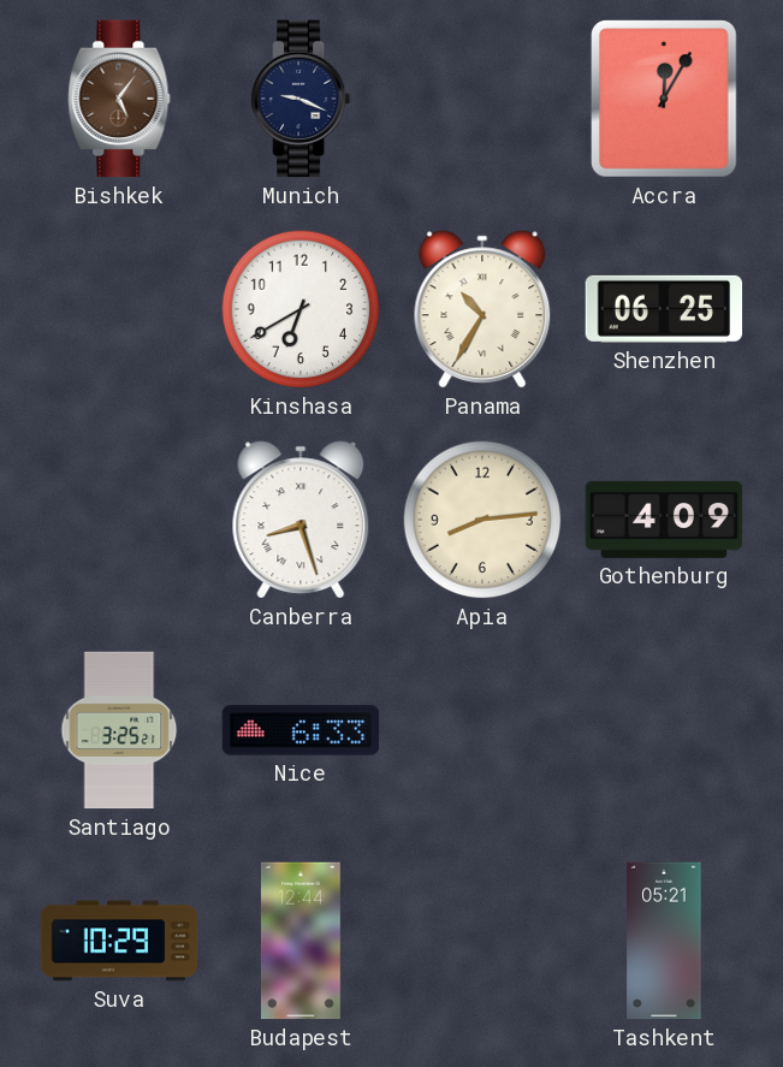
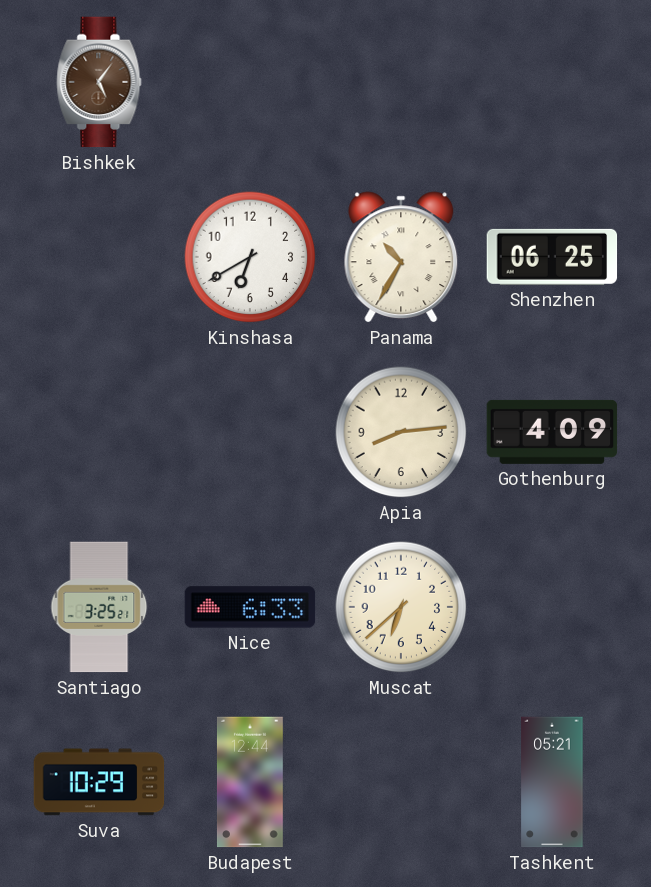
Munich: 9:19 -> none
Accra: 12:05 -> none
Canberra: 8:27 -> none
Muscat: none -> 6:38
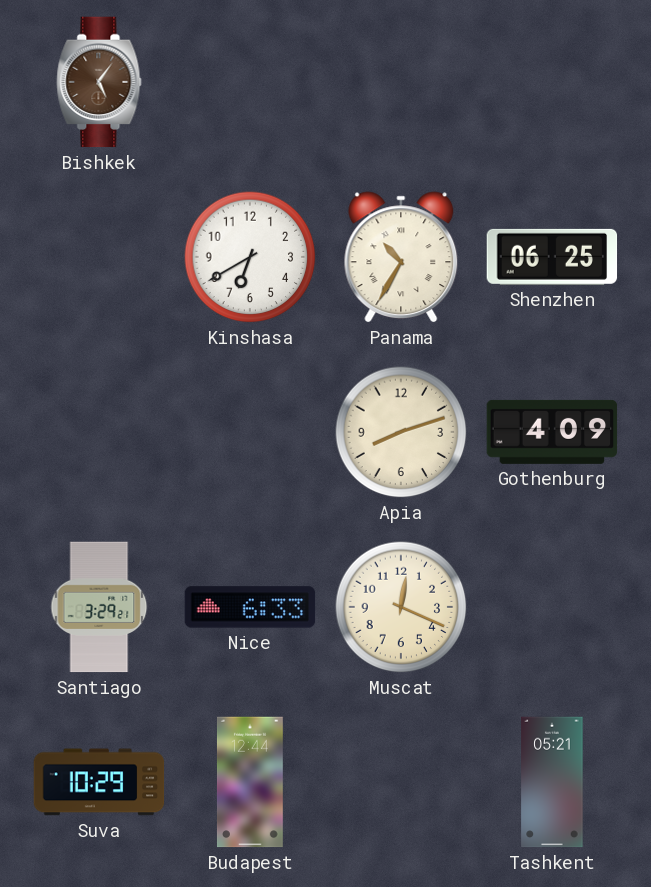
Apia: 8:14 -> 8:12
Santiago: 3:25 -> 3:29
Muscat: 6:38 -> 12:19
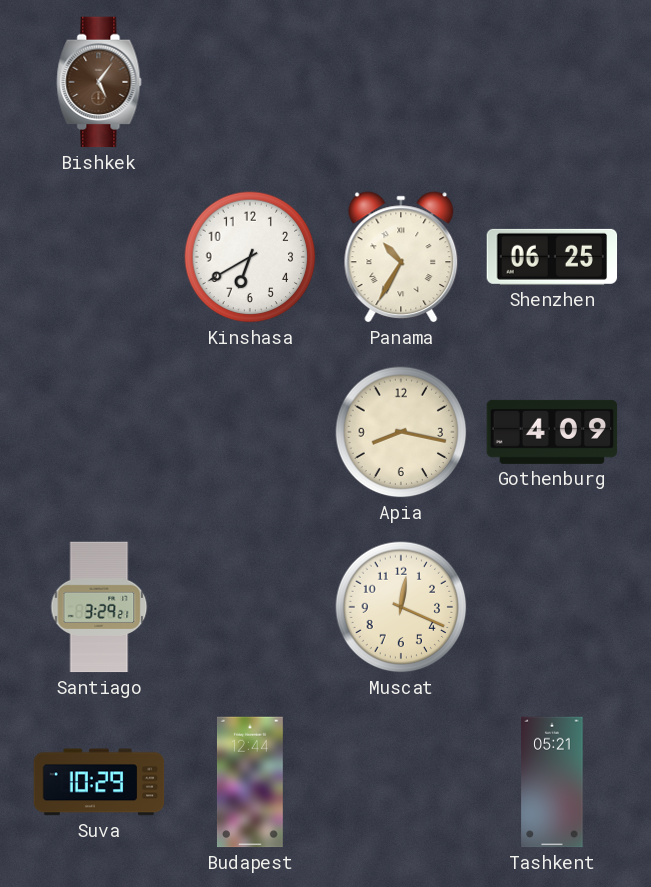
Apia: 8:12 -> 8:17
Nice: 6:33 -> none
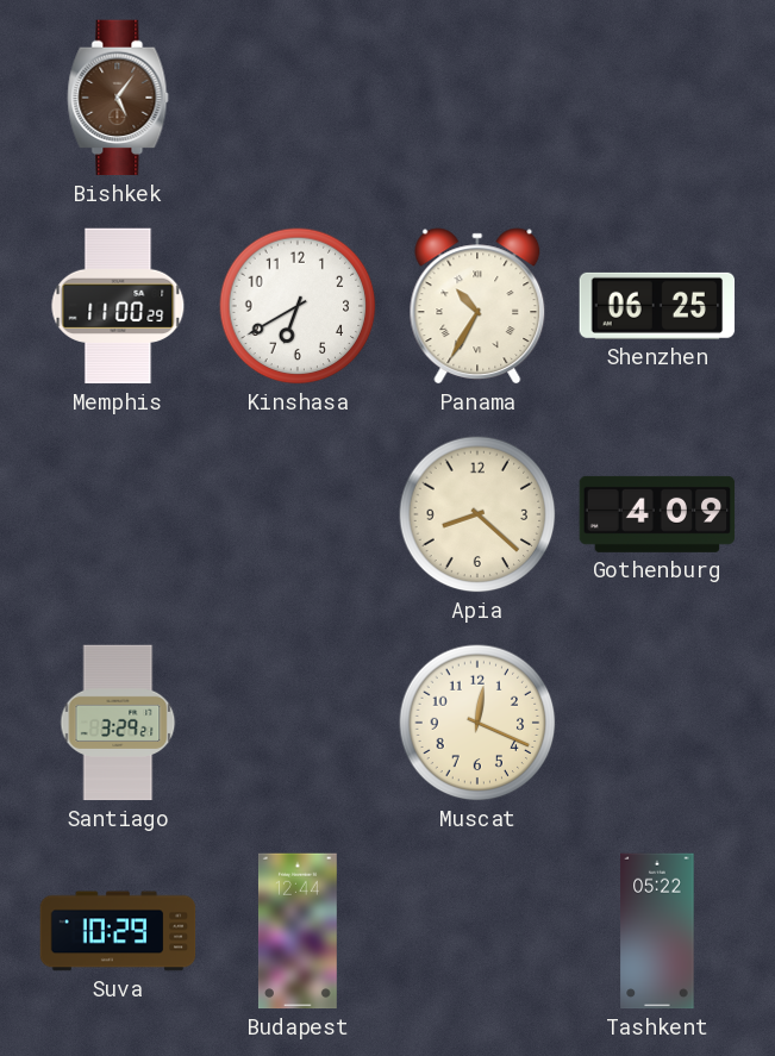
Memphis: none -> 11:00
Apia: 8:17 -> 8:22
Tashkent: 05:21 -> 05:22
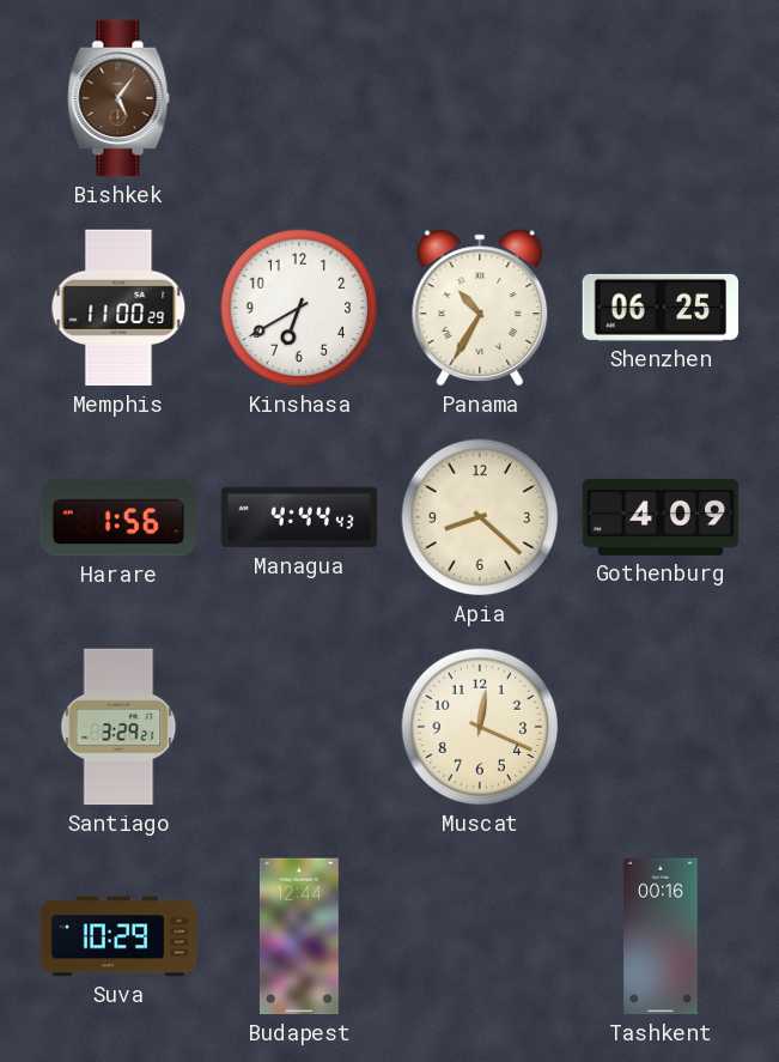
Harare: none -> 1:56
Managua: none -> 4:44
Tashkent: 05:22 -> 00:16
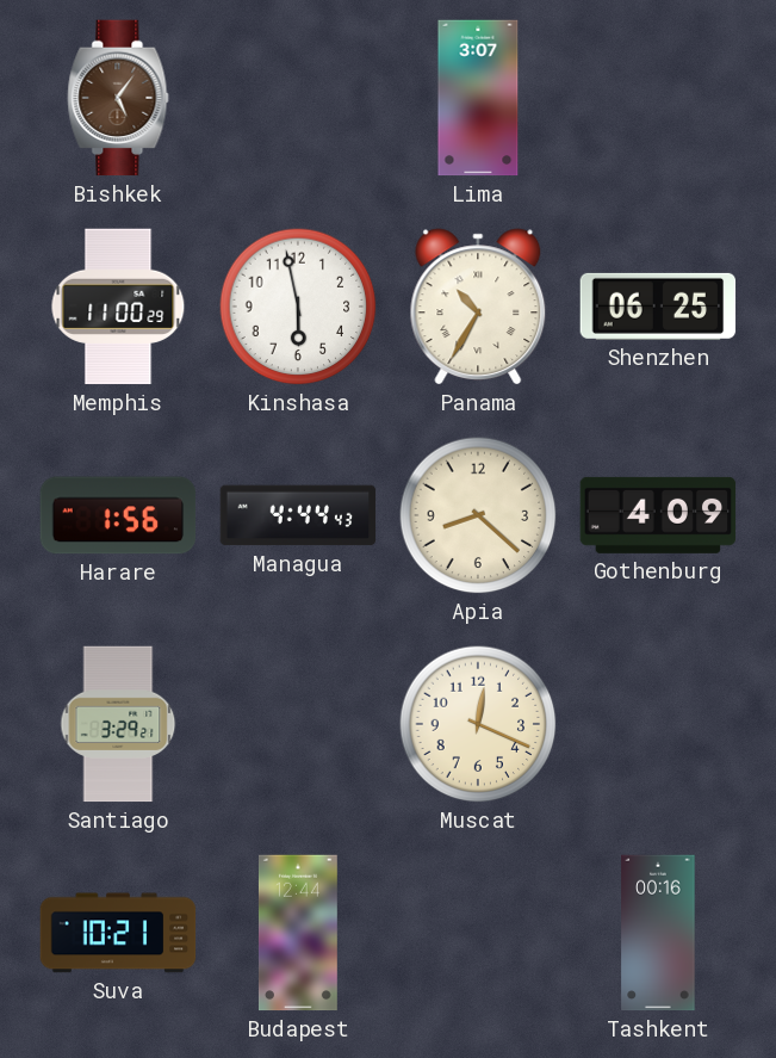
Lima: none -> 3:07
Kinshasa: 6:40 -> 5:58
Suva: 10:29 -> 10:21
